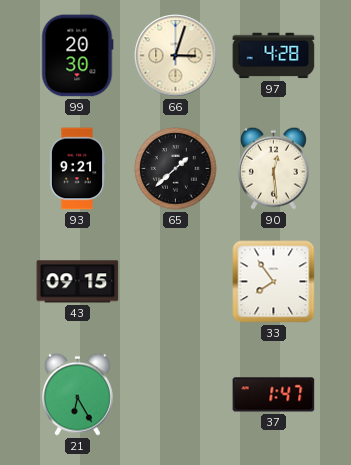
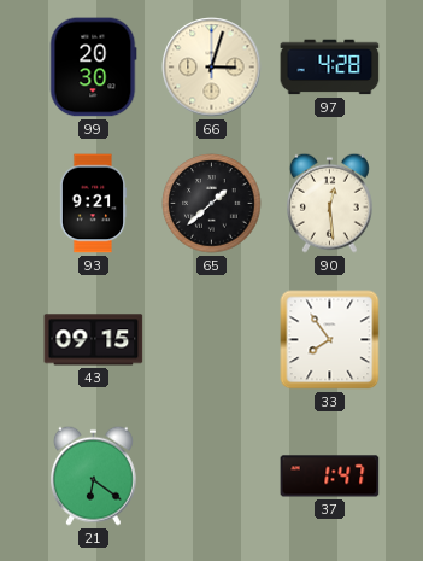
21: 6:25 -> 6:21
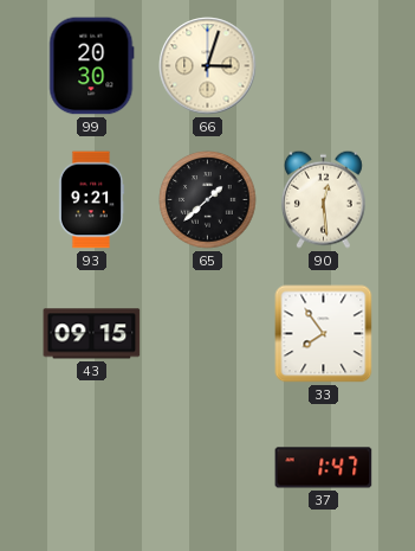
97: 4:28 -> none
21: 6:21 -> none
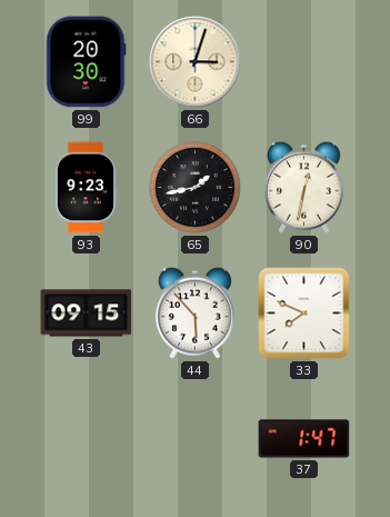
93: 9:21 -> 9:23
65: 1:38 -> 1:43
90: 12:29 -> 12:32
44: none -> 5:53
33: 7:54 -> 7:49
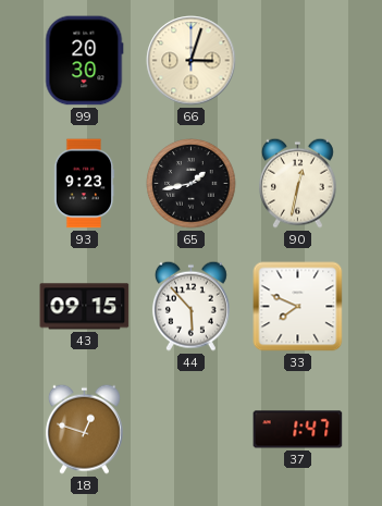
18: none -> 12:48
